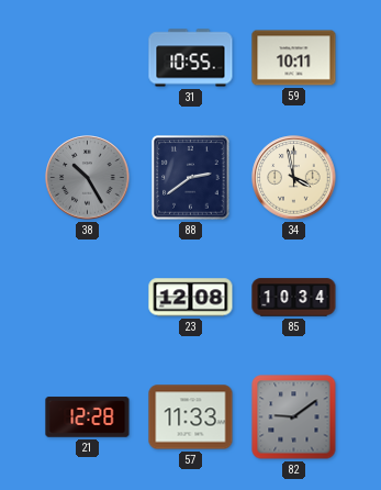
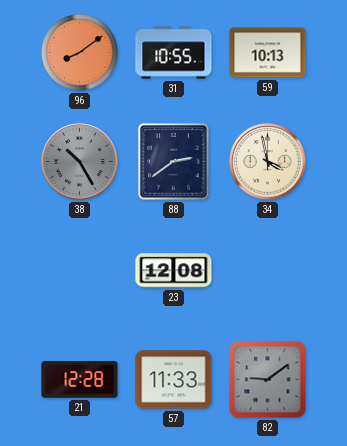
96: none -> 8:09
59: 10:11 -> 10:13
85: 10:34 -> none
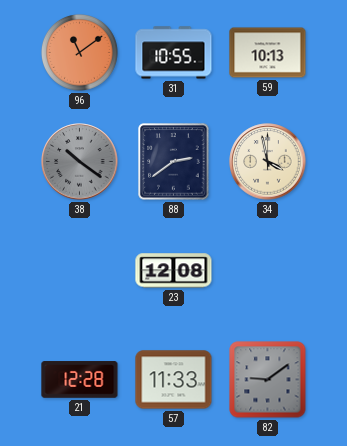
96: 8:09 -> 11:09
38: 10:25 -> 10:21
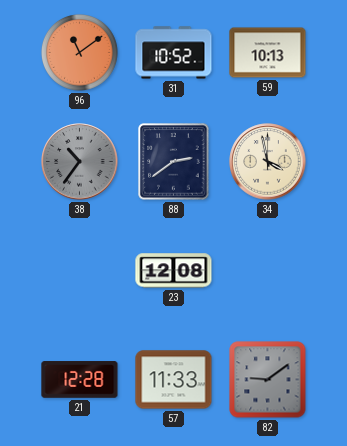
31: 10:55 -> 10:52
38: 10:21 -> 10:36
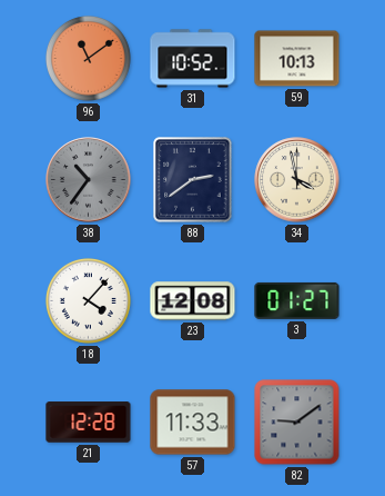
18: none -> 4:07
3: none -> 01:27
